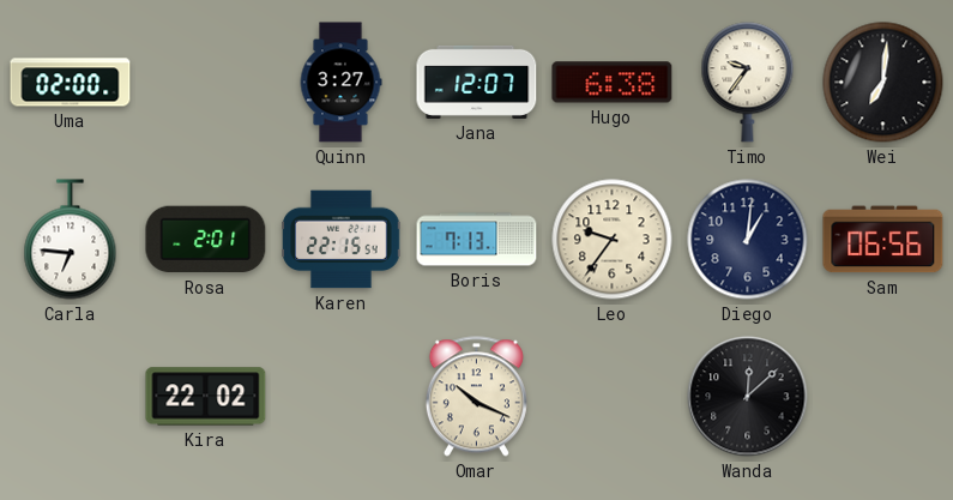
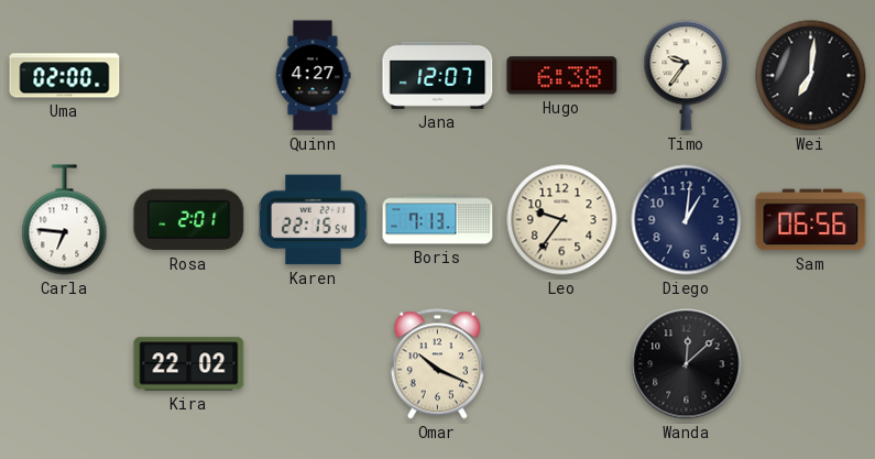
Quinn: 3:27 -> 4:27
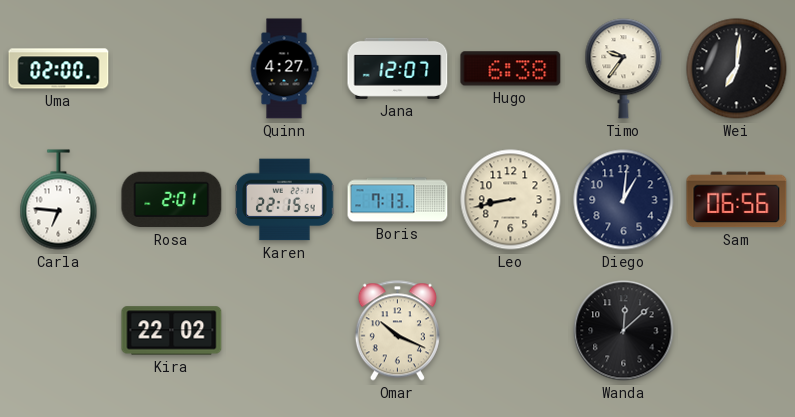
Leo: 9:36 -> 8:43
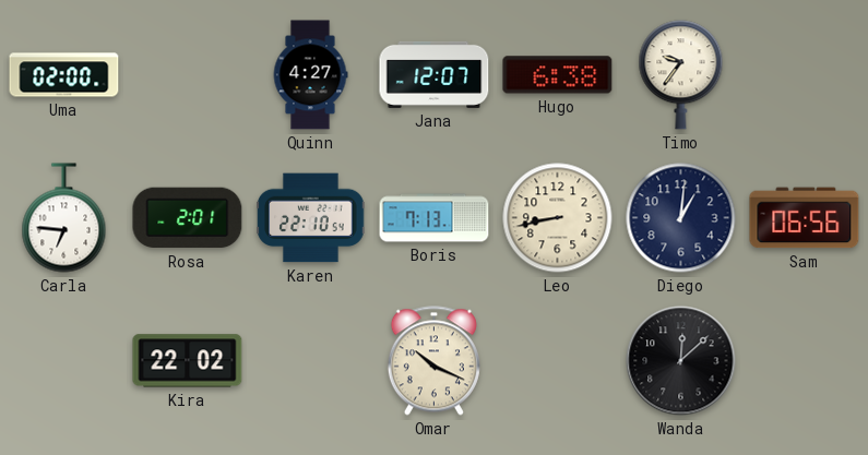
Wei: 7:01 -> none
Karen: 22:15 -> 22:10
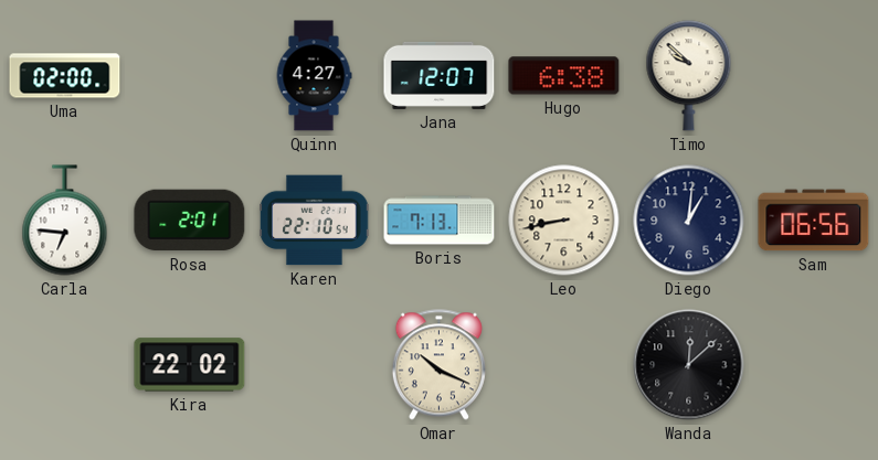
Timo: 9:36 -> 9:52
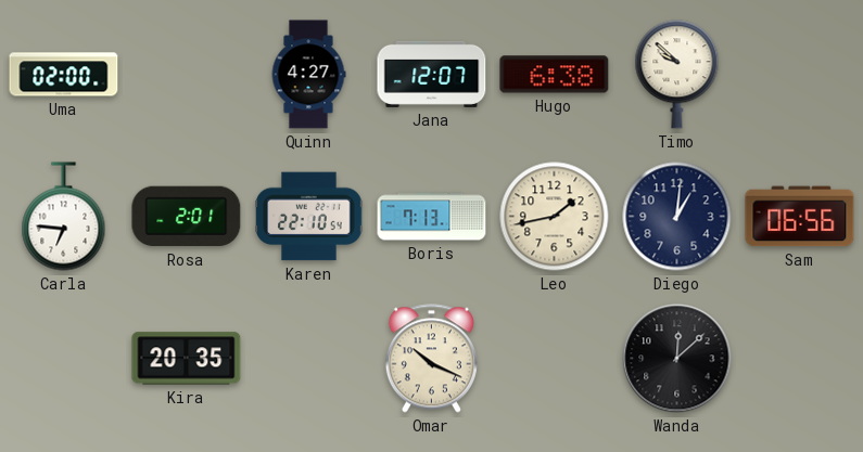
Leo: 8:43 -> 1:43
Kira: 22:02 -> 20:35
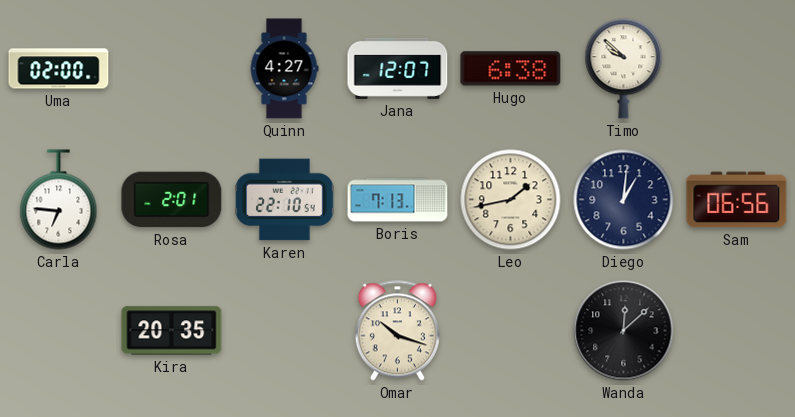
Omar: 10:19 -> 10:18
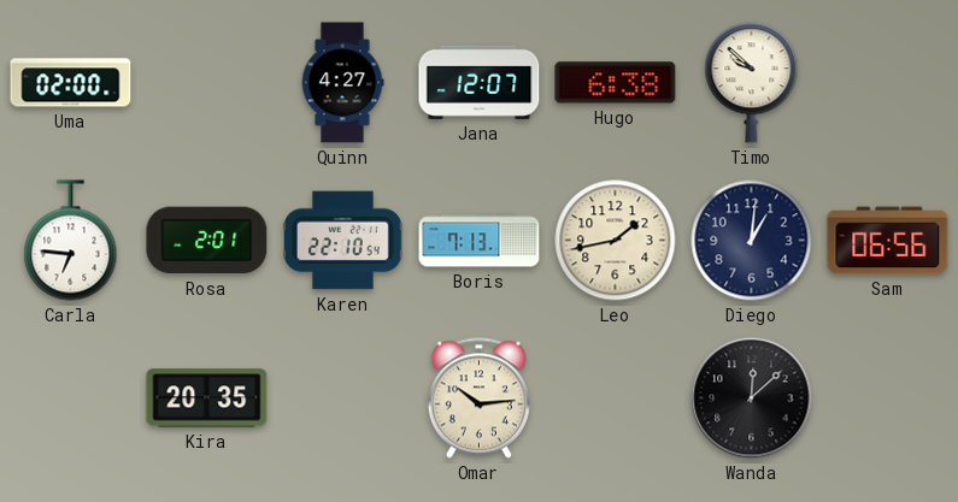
Omar: 10:18 -> 10:14
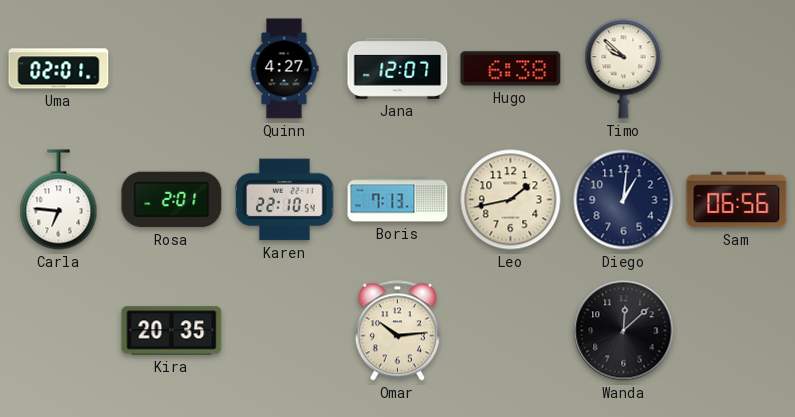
Uma: 02:00 -> 02:01
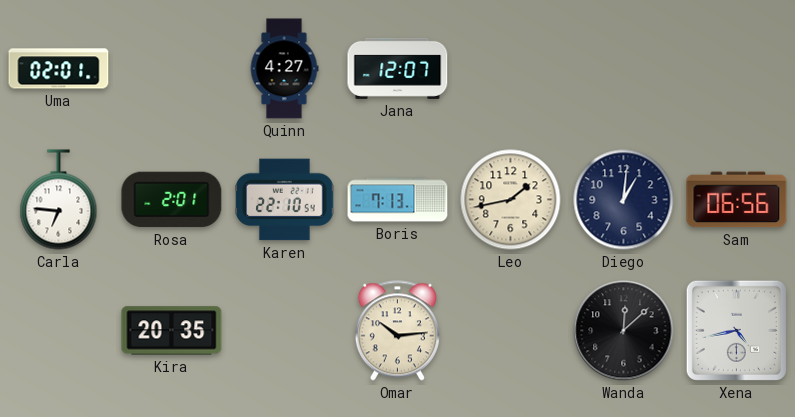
Hugo: 6:38 -> none
Timo: 9:52 -> none
Xena: none -> 4:43
